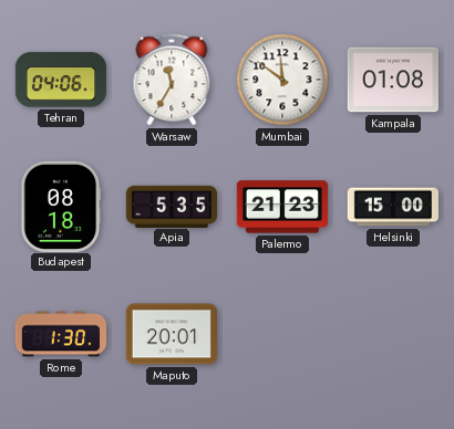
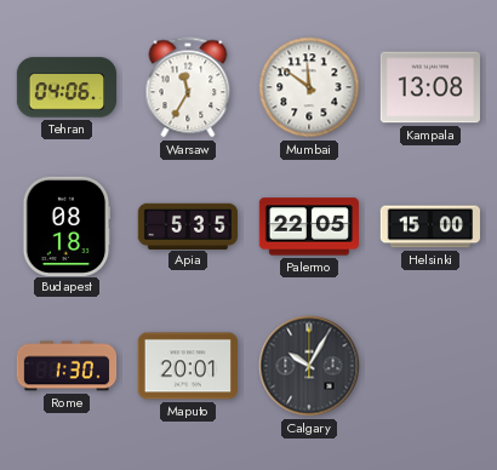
Kampala: 01:08 -> 13:08
Palermo: 21:23 -> 22:05
Calgary: none -> 10:05
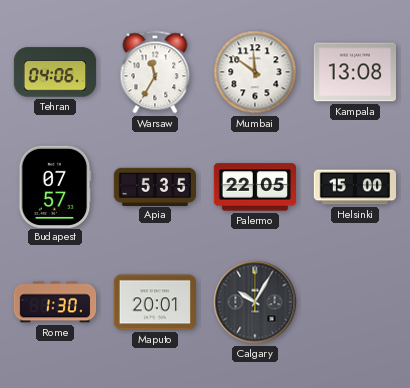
Budapest: 08:18 -> 07:57
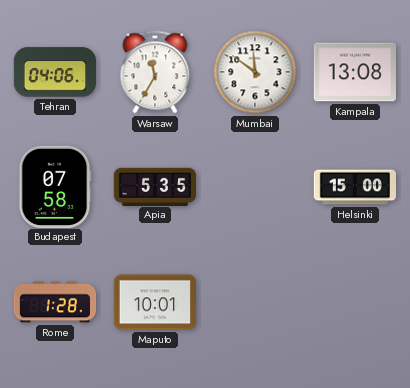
Budapest: 07:57 -> 07:58
Palermo: 22:05 -> none
Rome: 1:30 -> 1:28
Maputo: 20:01 -> 10:01
Calgary: 10:05 -> none
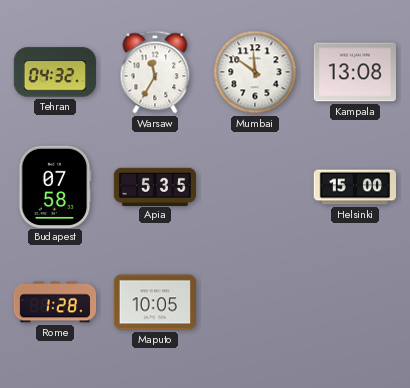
Tehran: 04:06 -> 04:32
Maputo: 10:01 -> 10:05
